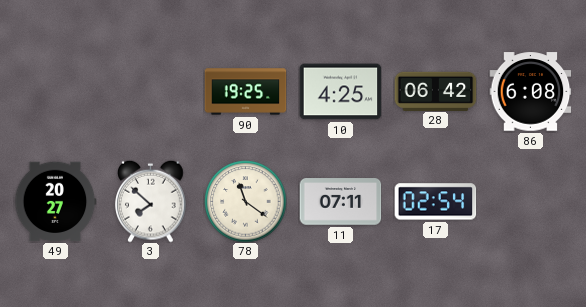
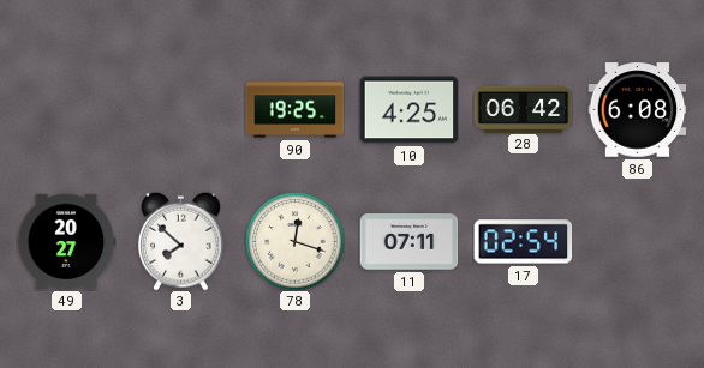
78: 11:21 -> 12:18
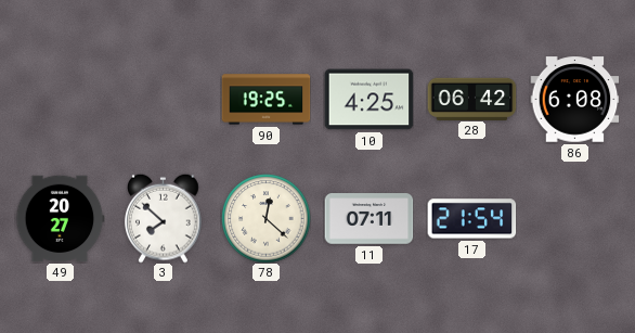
78: 12:18 -> 12:22
17: 02:54 -> 21:54
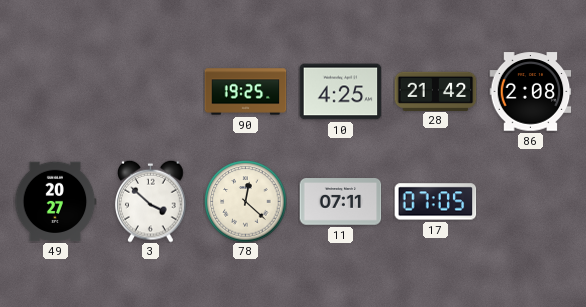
28: 06:42 -> 21:42
86: 6:08 -> 2:08
3: 7:52 -> 3:52
17: 21:54 -> 07:05
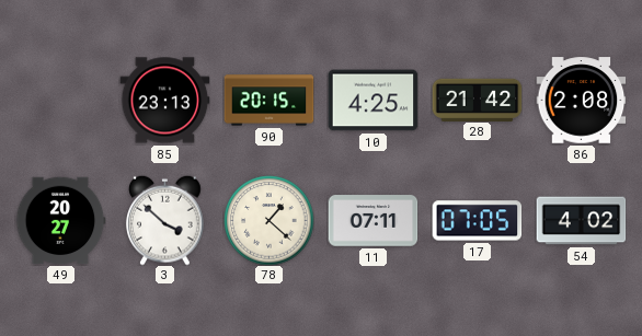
85: none -> 23:13
90: 19:25 -> 20:15
78: 12:22 -> 1:22
54: none -> 4:02
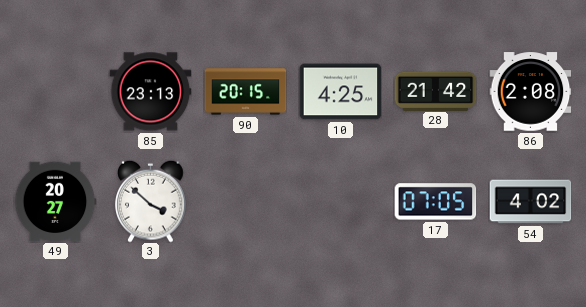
78: 1:22 -> none
11: 07:11 -> none
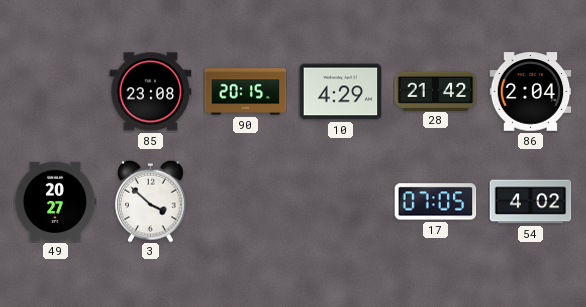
85: 23:13 -> 23:08
10: 4:25 -> 4:29
86: 2:08 -> 2:04
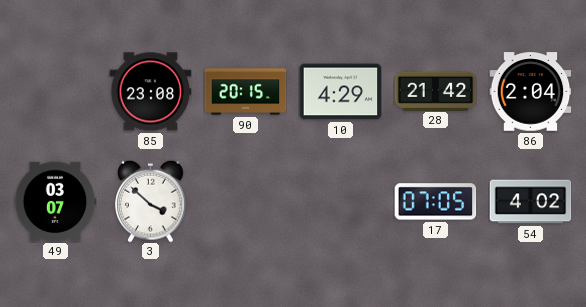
49: 20:27 -> 03:07
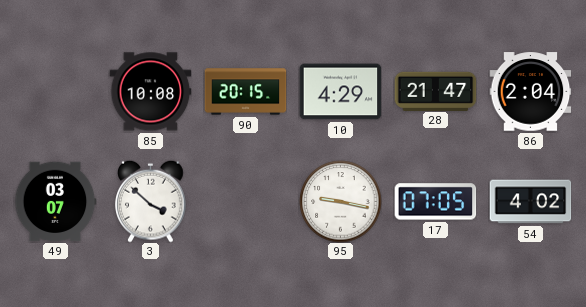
85: 23:08 -> 10:08
28: 21:42 -> 21:47
95: none -> 9:17
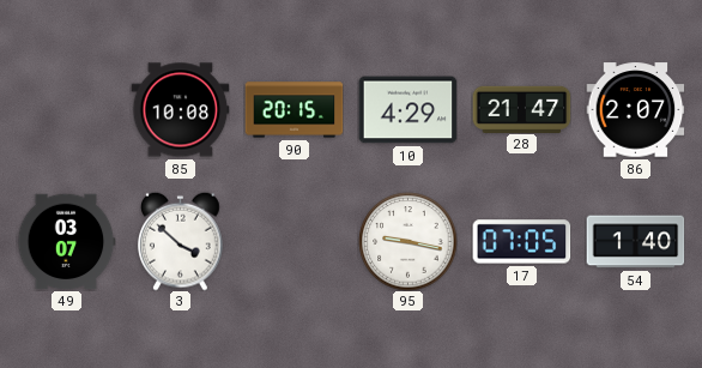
86: 2:04 -> 2:07
54: 4:02 -> 1:40
